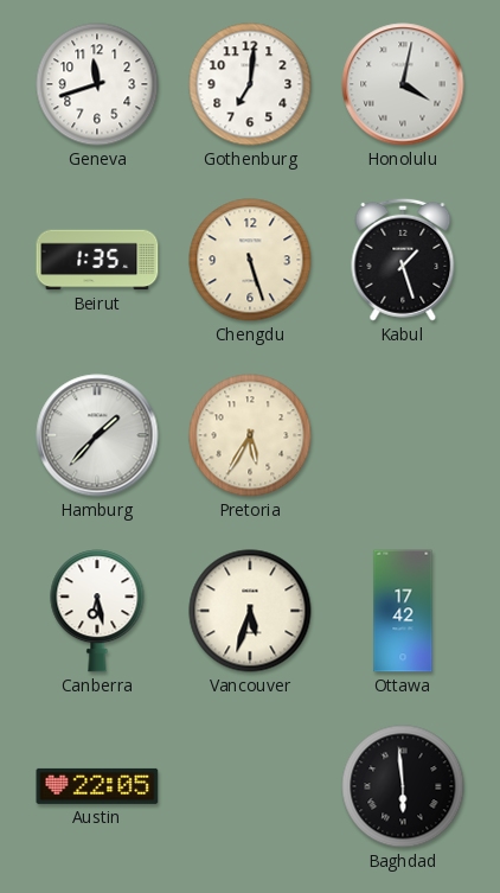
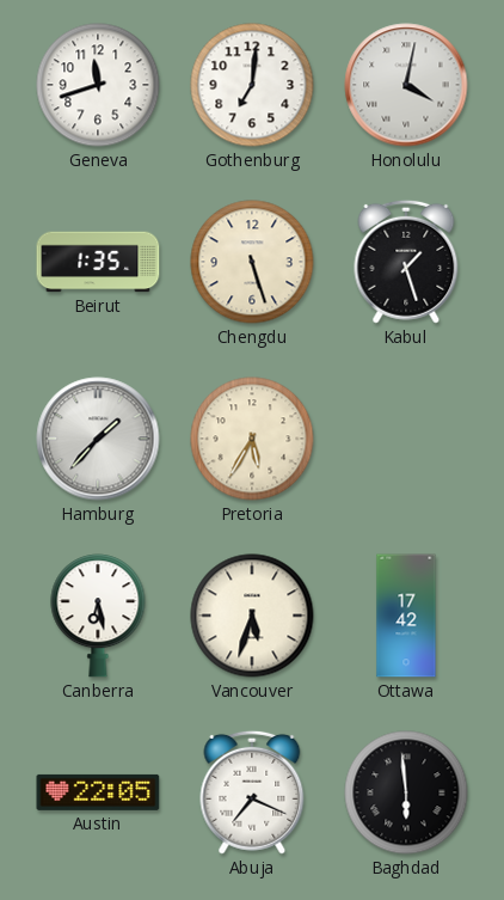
Abuja: none -> 7:19
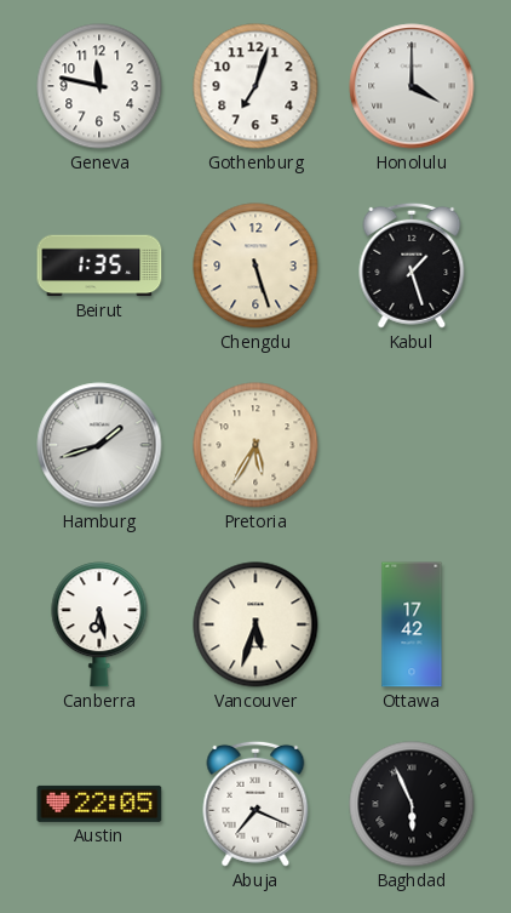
Geneva: 11:42 -> 11:47
Gothenburg: 7:01 -> 7:03
Honolulu: 4:02 -> 4:00
Hamburg: 1:37 -> 1:42
Baghdad: 5:59 -> 5:56
